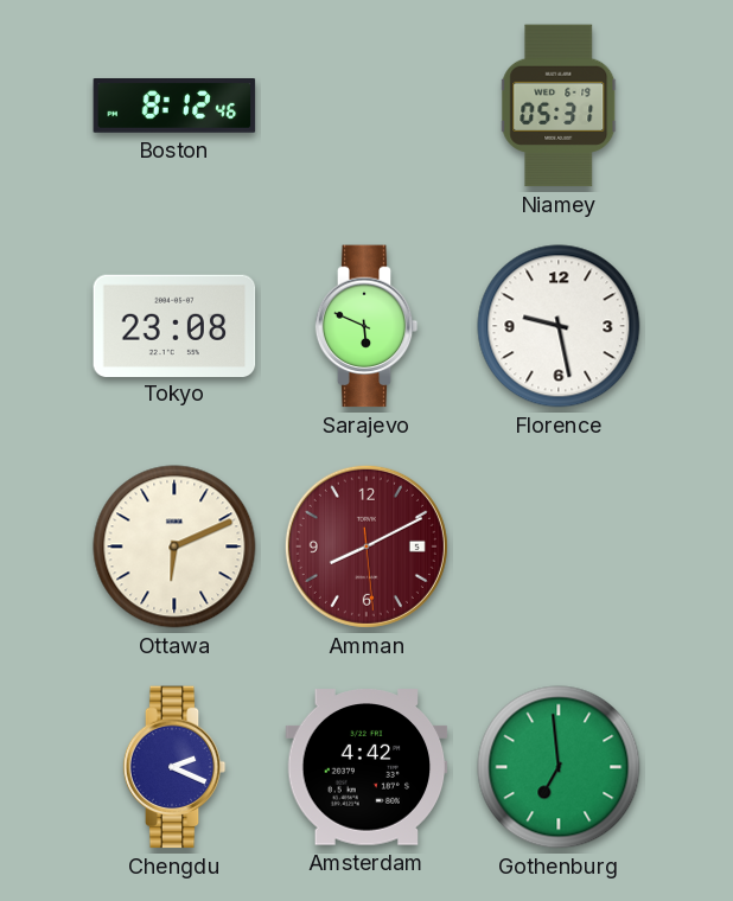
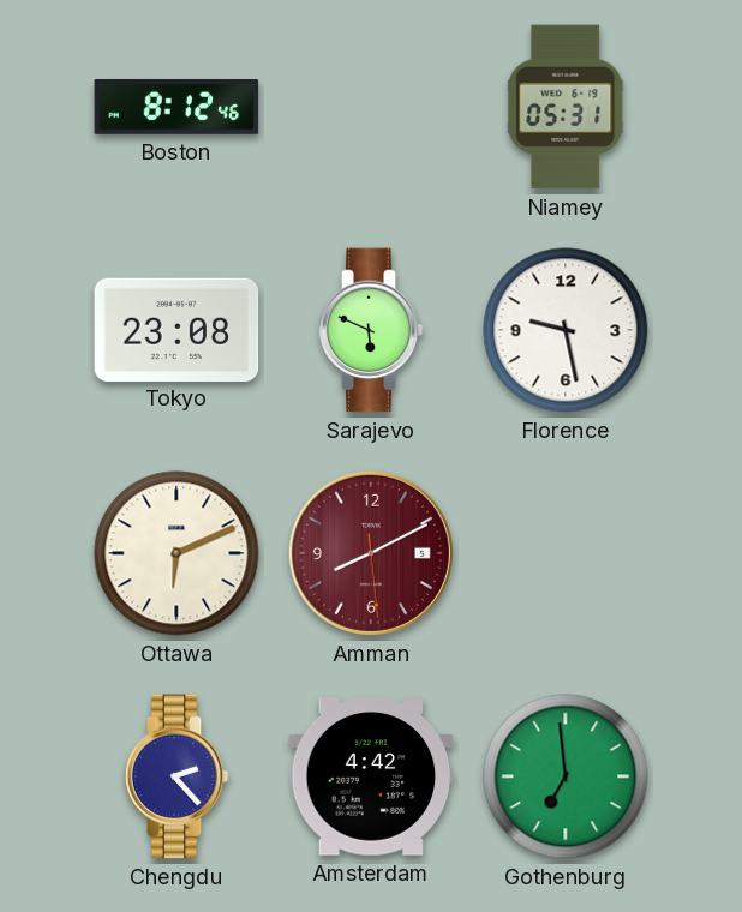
Chengdu: 2:19 -> 2:23
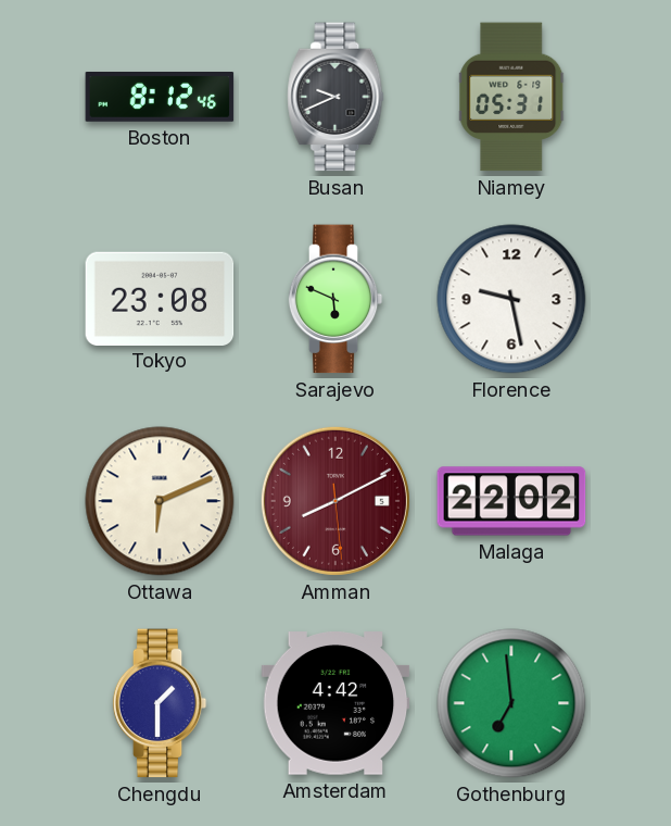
Busan: none -> 9:41
Malaga: none -> 22:02
Chengdu: 2:23 -> 1:30
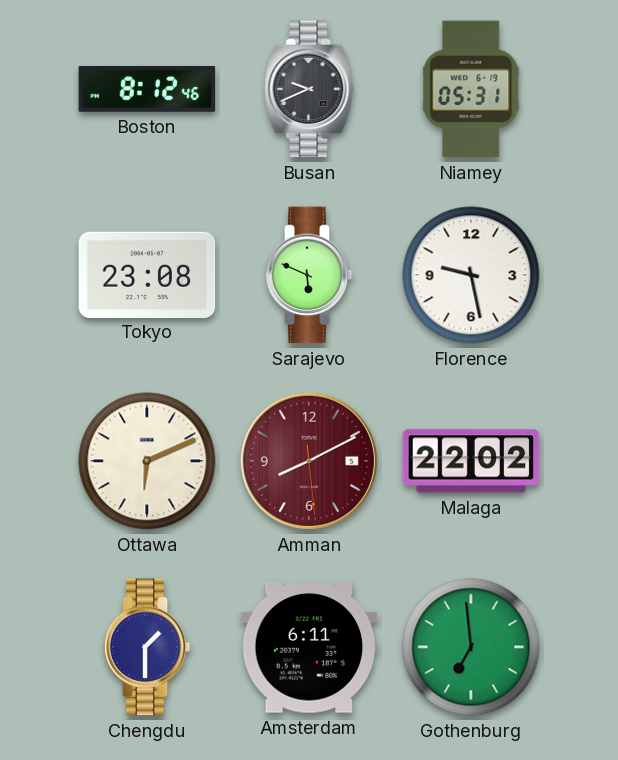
Amsterdam: 4:42 -> 6:11
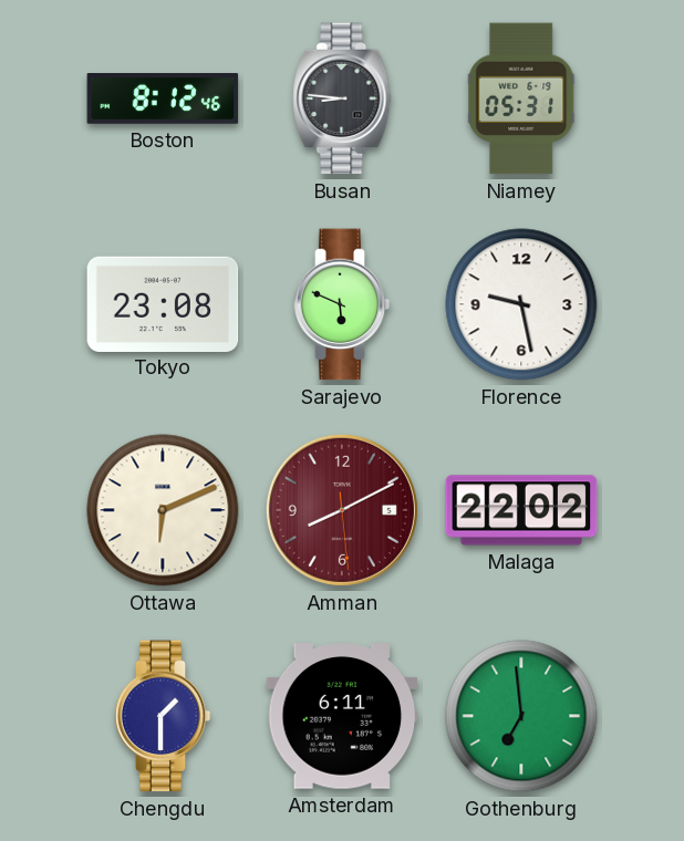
Busan: 9:41 -> 8:46
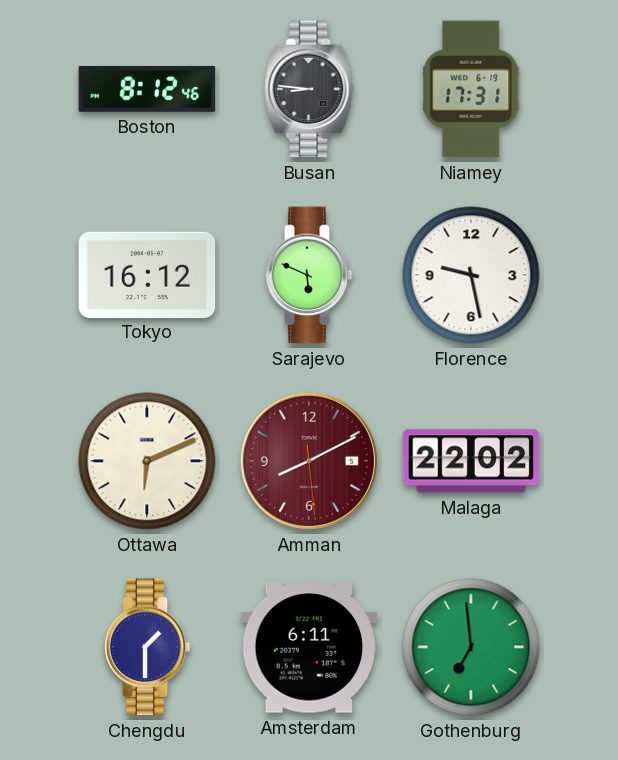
Niamey: 05:31 -> 17:31
Tokyo: 23:08 -> 16:12
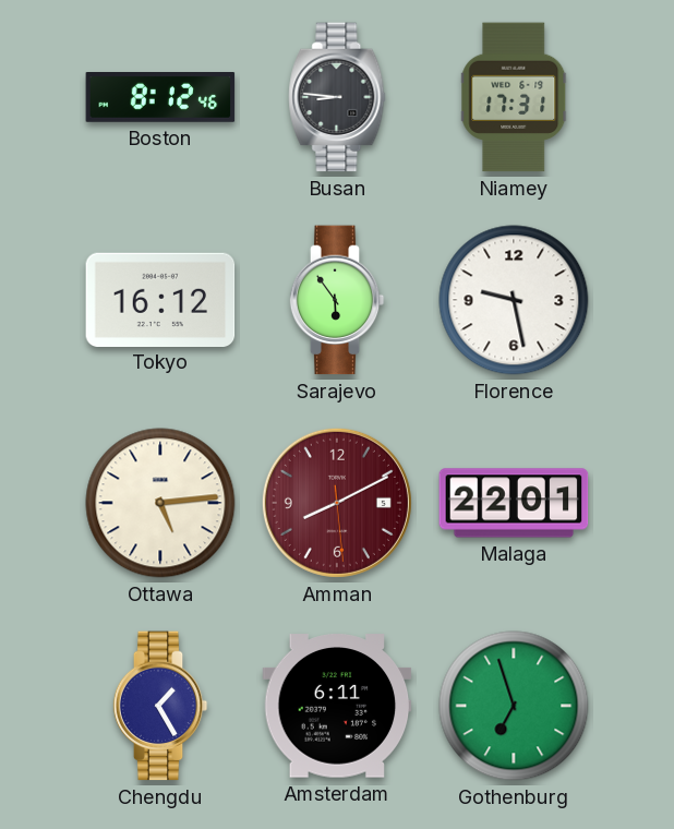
Sarajevo: 5:49 -> 5:54
Ottawa: 6:11 -> 5:14
Malaga: 22:02 -> 22:01
Chengdu: 1:30 -> 1:25
Gothenburg: 6:59 -> 6:57
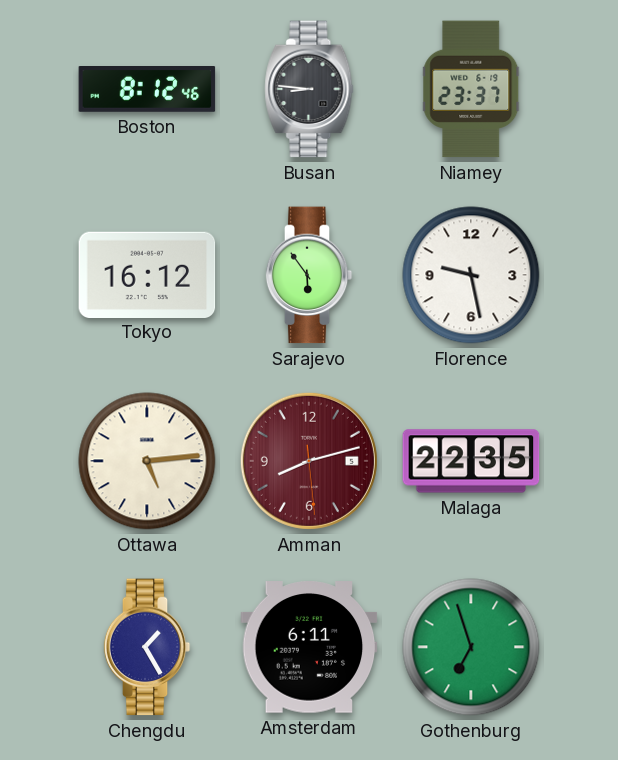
Niamey: 17:31 -> 23:37
Amman: 8:10 -> 8:12
Malaga: 22:01 -> 22:35
